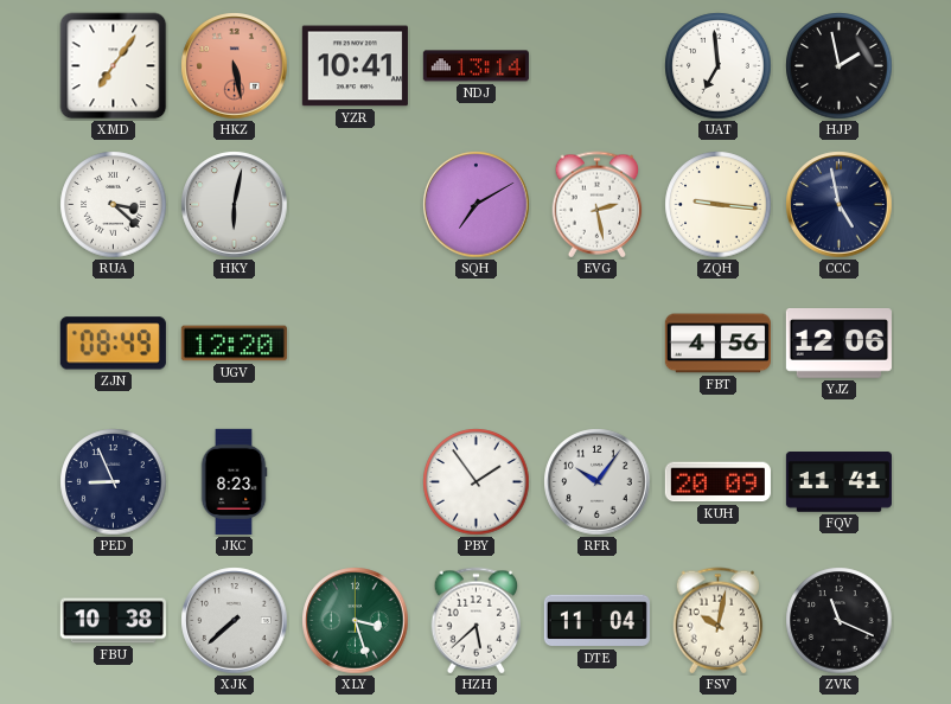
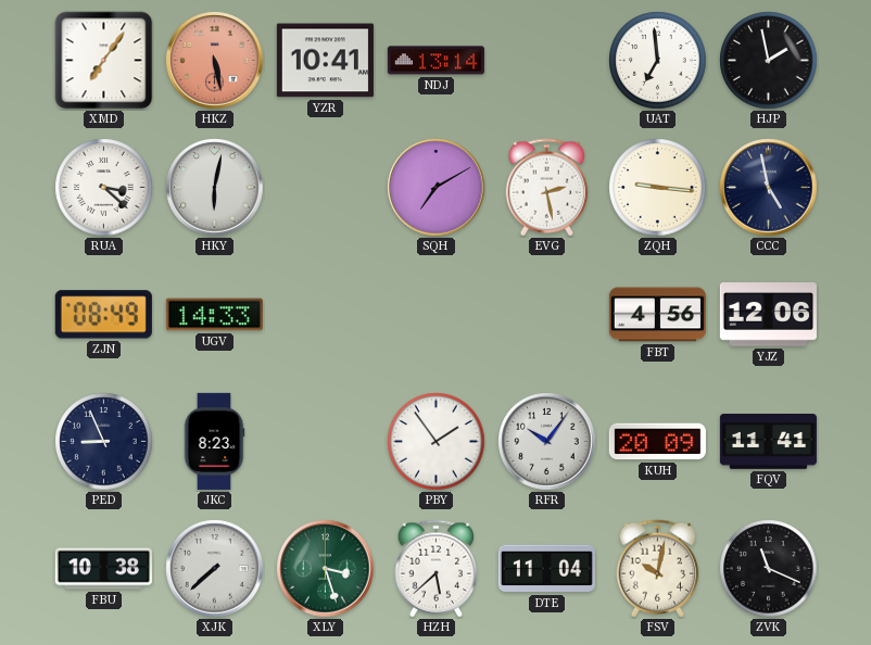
UGV: 12:20 -> 14:33
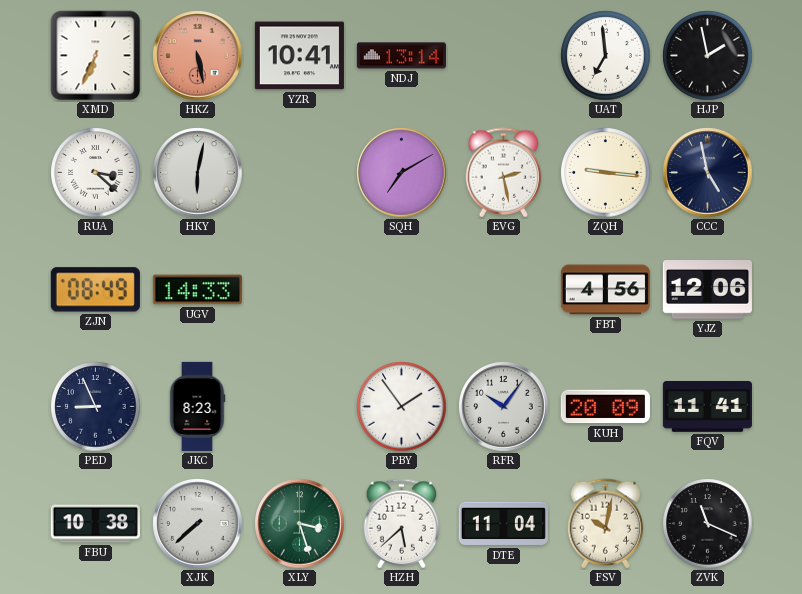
XMD: 7:06 -> 6:34
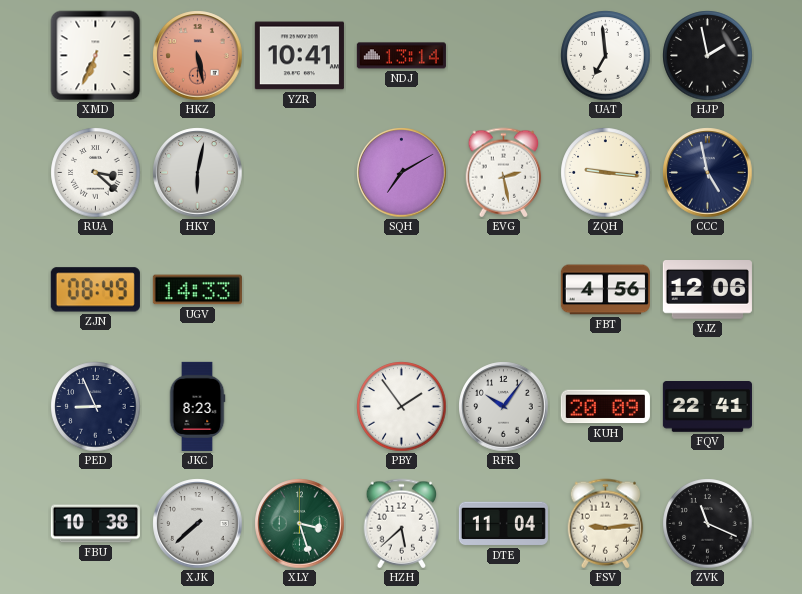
FQV: 11:41 -> 22:41
FSV: 10:02 -> 9:14
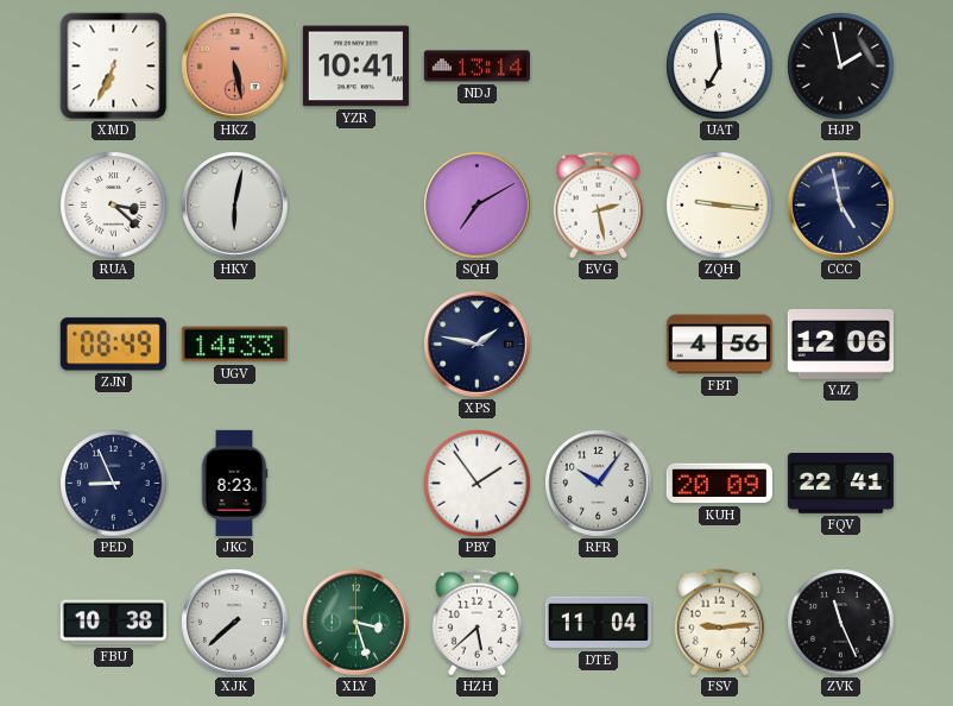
XPS: none -> 1:47
ZVK: 11:19 -> 11:26
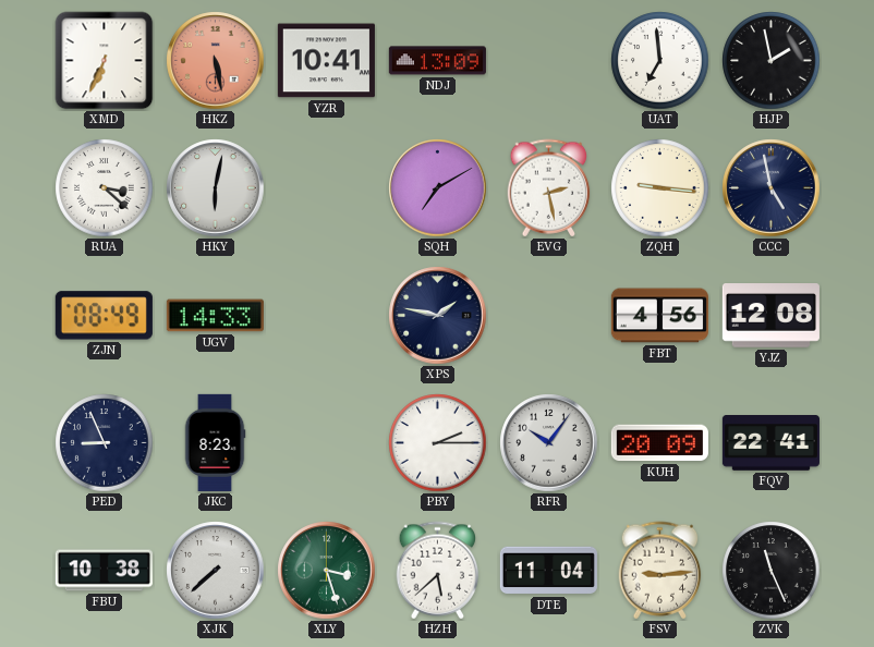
NDJ: 13:14 -> 13:09
YJZ: 12:06 -> 12:08
PBY: 1:54 -> 2:15
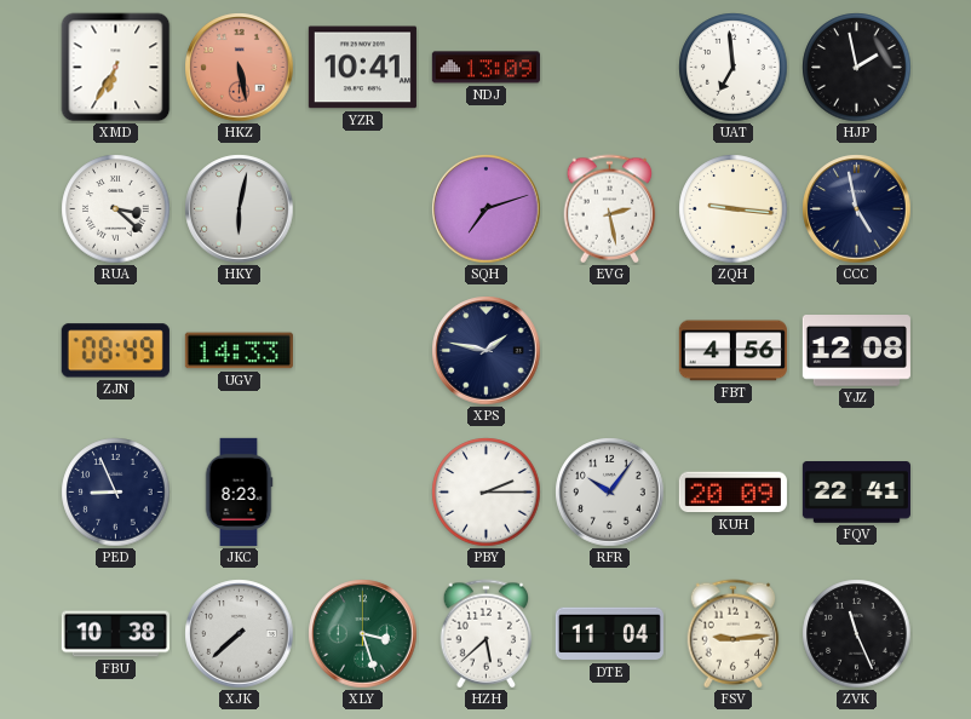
XMD: 6:34 -> 6:35
SQH: 7:10 -> 7:12
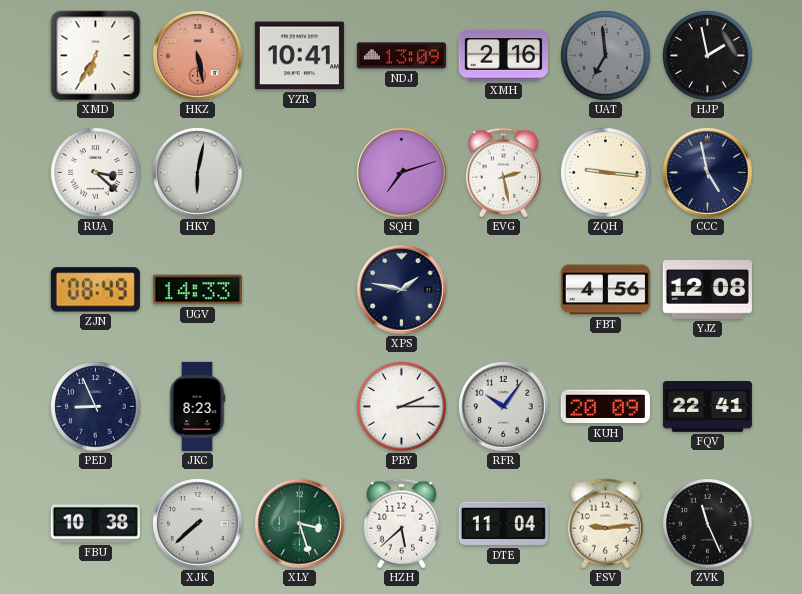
XMH: none -> 2:16
UAT dial: white -> grey
